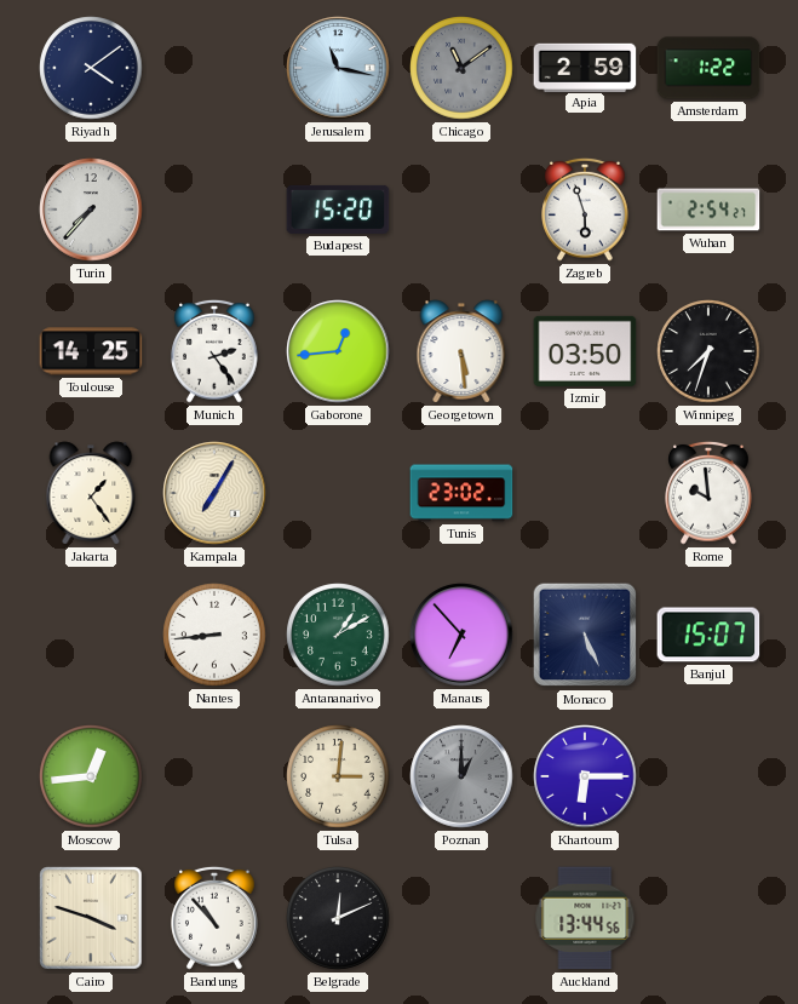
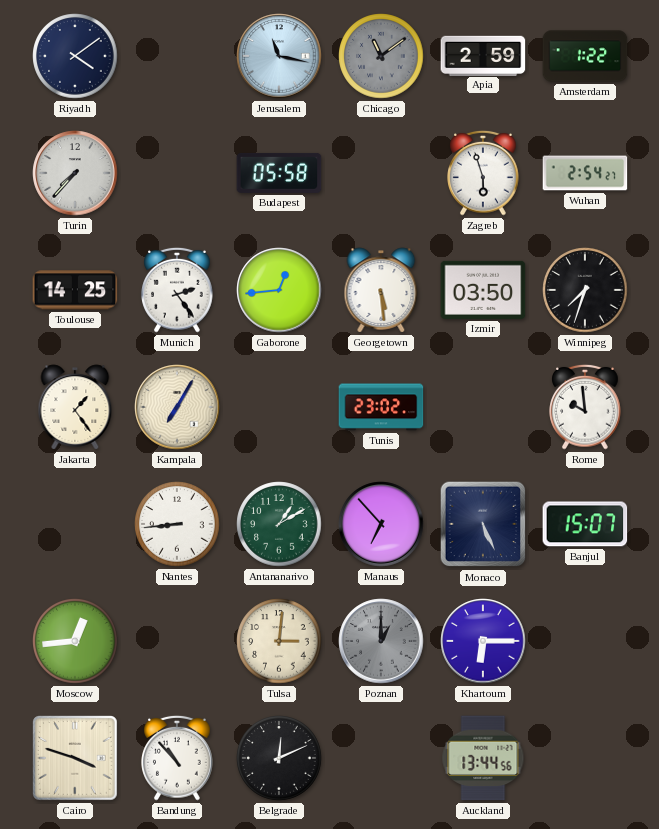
Budapest: 15:20 -> 05:58
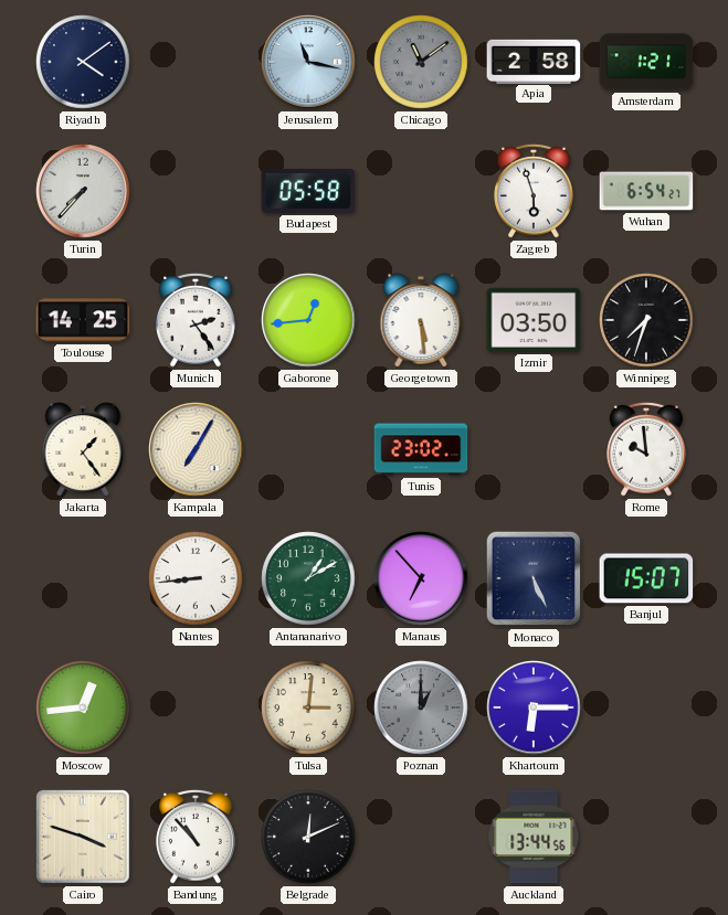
Apia: 2:59 -> 2:58
Amsterdam: 1:22 -> 1:21
Wuhan: 2:54 -> 6:54
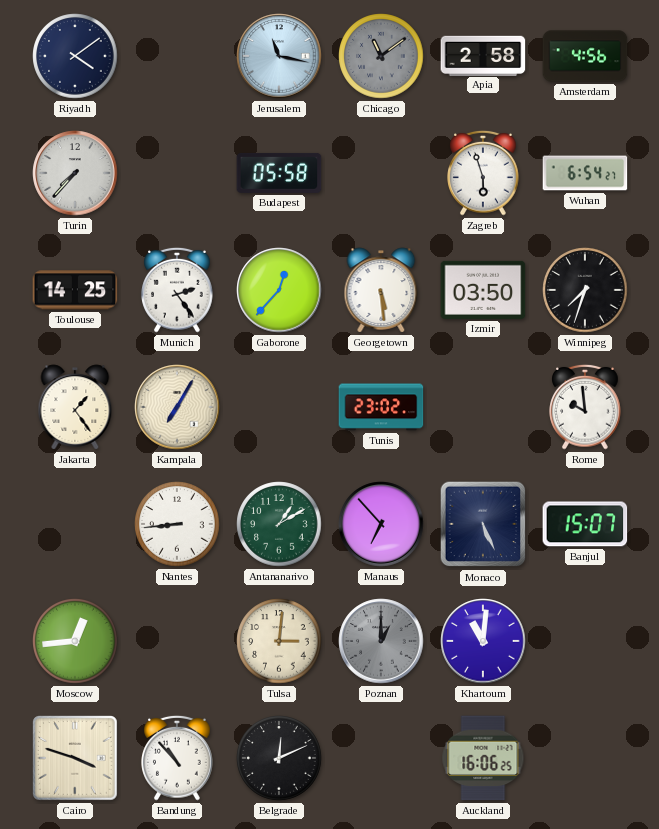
Amsterdam: 1:21 -> 4:56
Gaborone: 12:44 -> 12:37
Khartoum: 6:15 -> 11:01
Auckland: 13:44 -> 16:06
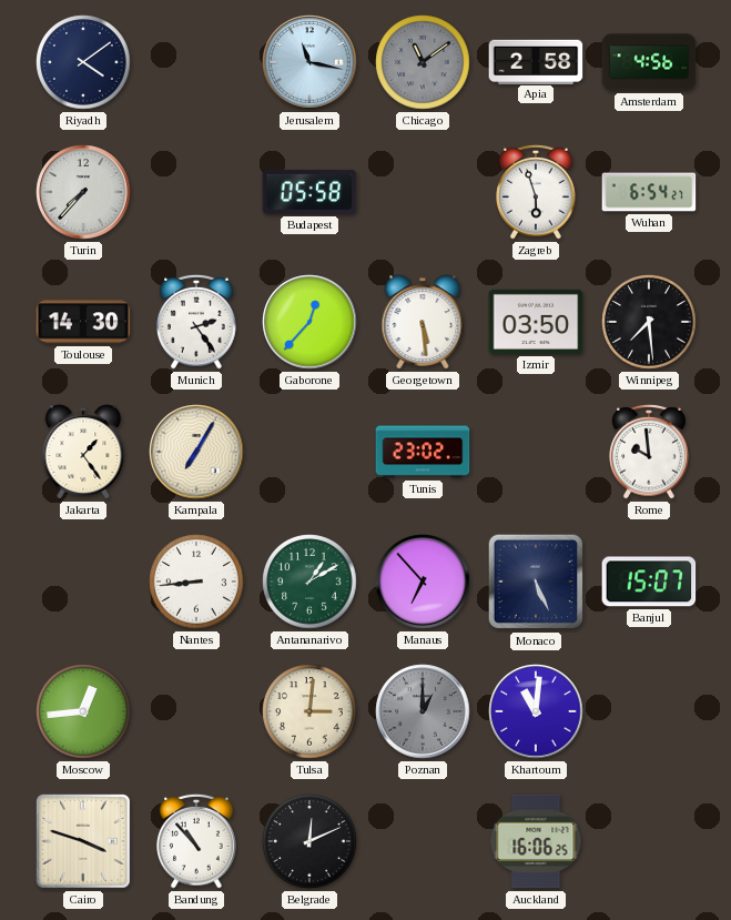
Toulouse: 14:25 -> 14:30
Winnipeg: 7:33 -> 7:29
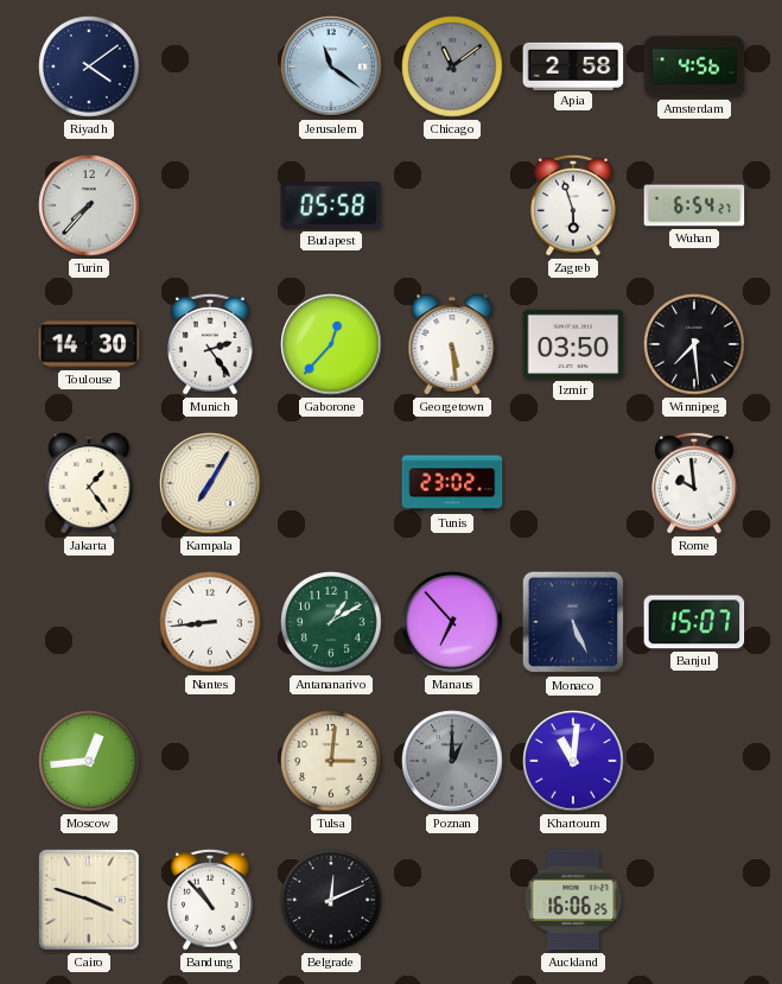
Jerusalem: 11:17 -> 11:21
